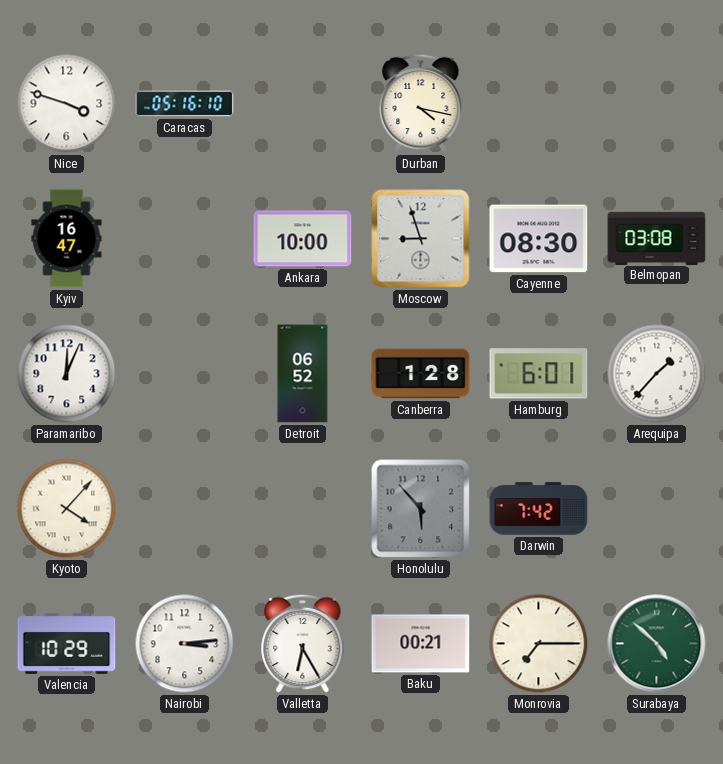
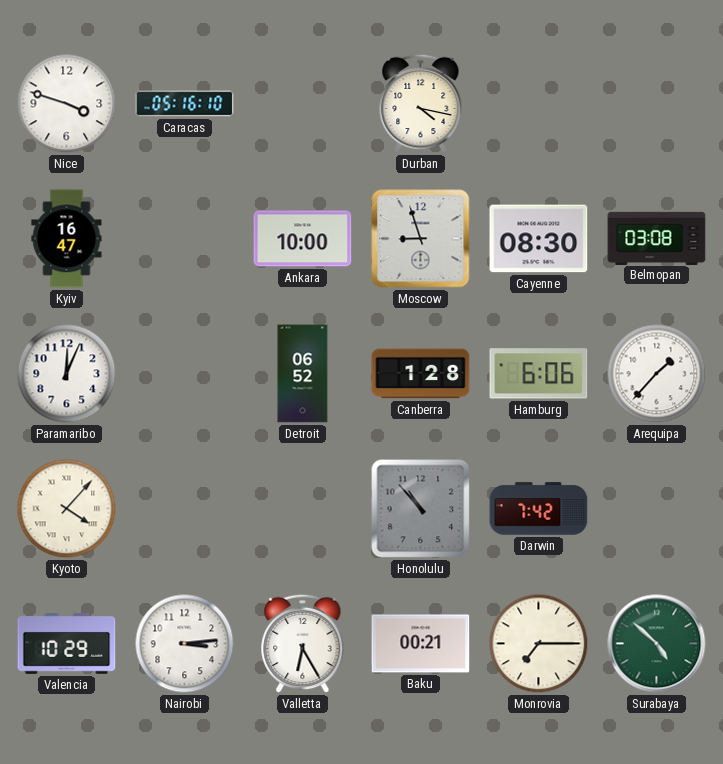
Hamburg: 6:01 -> 6:06
Honolulu: 5:53 -> 10:53
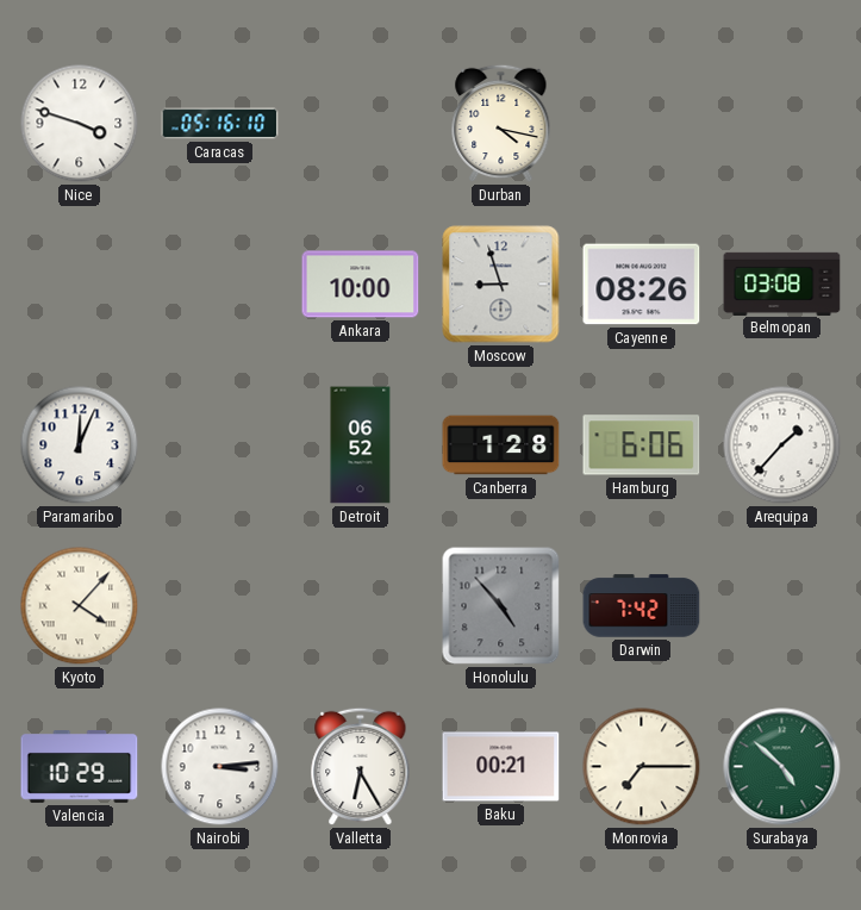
Kyiv: 16:47 -> none
Cayenne: 08:30 -> 08:26
Honolulu: 10:53 -> 4:53
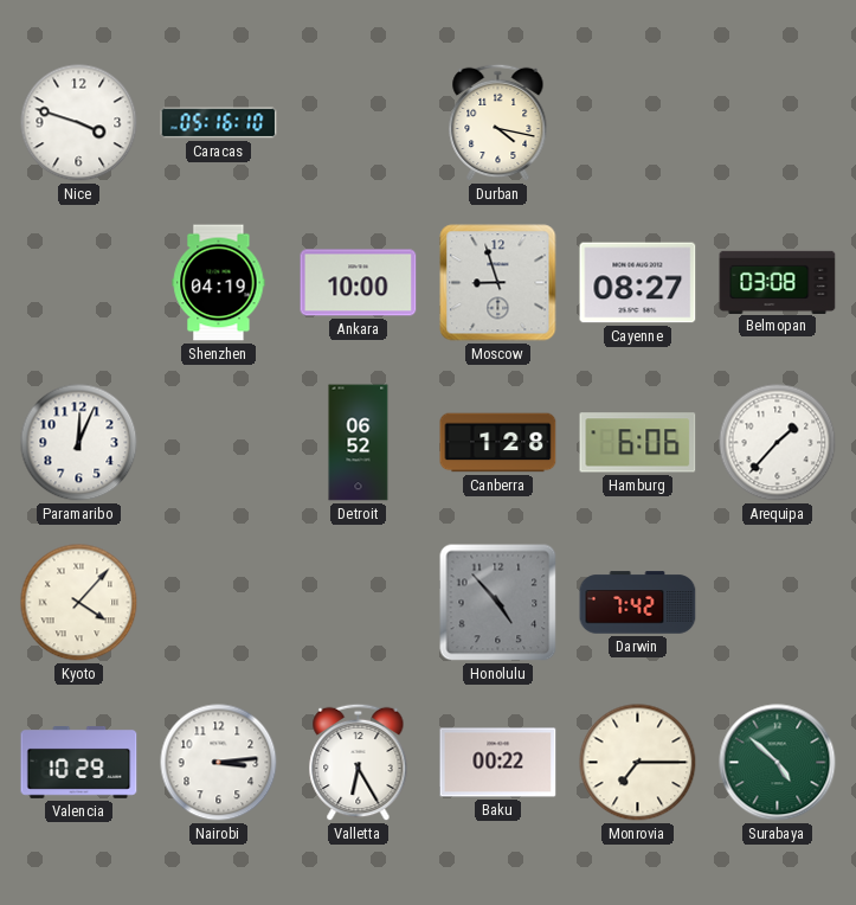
Shenzhen: none -> 04:19
Cayenne: 08:26 -> 08:27
Baku: 00:21 -> 00:22
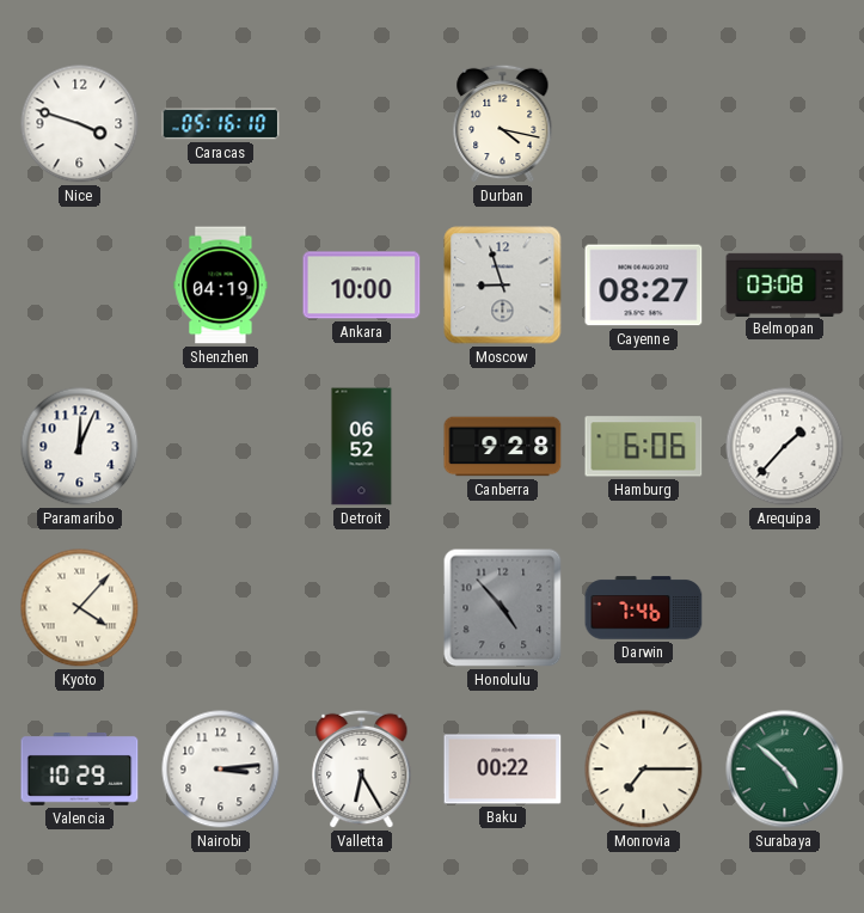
Canberra: 1:28 -> 9:28
Darwin: 7:42 -> 7:46
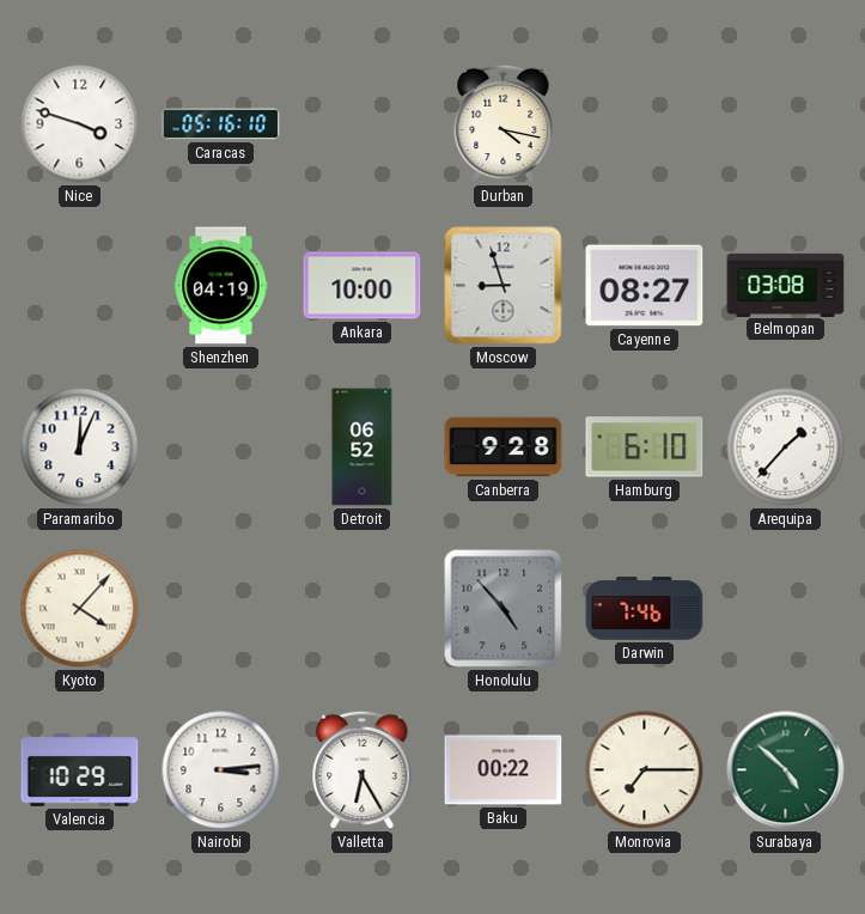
Hamburg: 6:06 -> 6:10
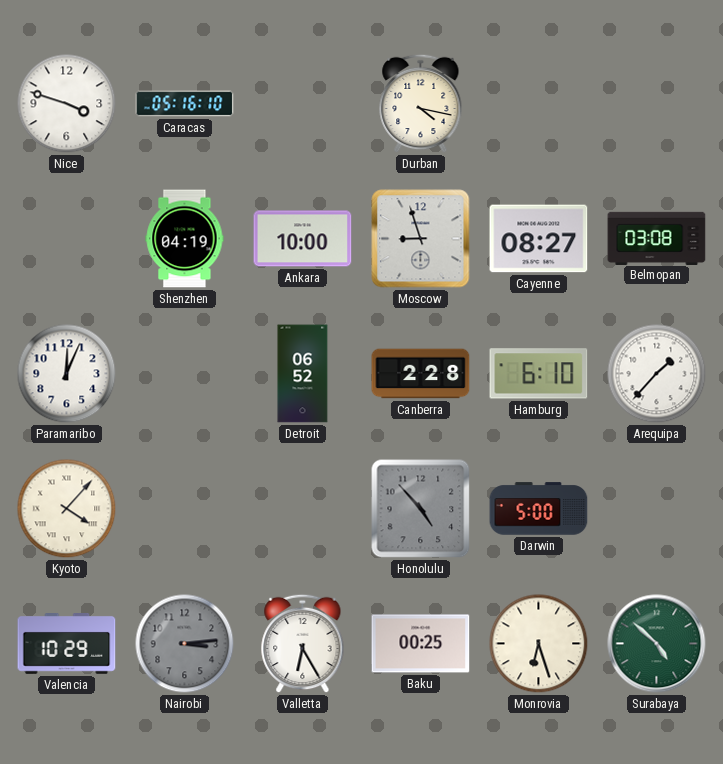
Canberra: 9:28 -> 2:28
Darwin: 7:46 -> 5:00
Nairobi dial: white -> grey
Baku: 00:22 -> 00:25
Monrovia: 7:15 -> 6:27
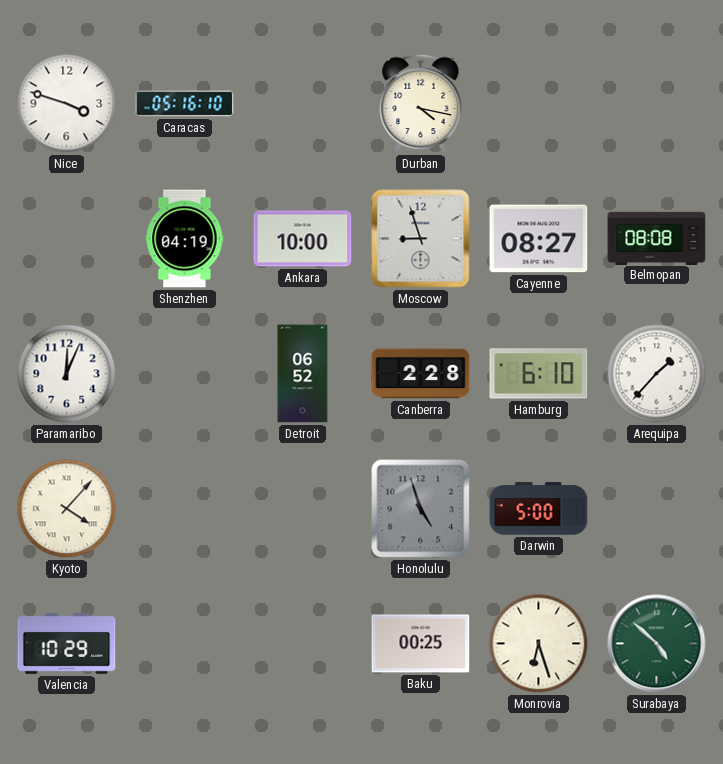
Belmopan: 03:08 -> 08:08
Honolulu: 4:53 -> 4:57
Nairobi: 3:14 -> none
Valletta: 6:25 -> none
